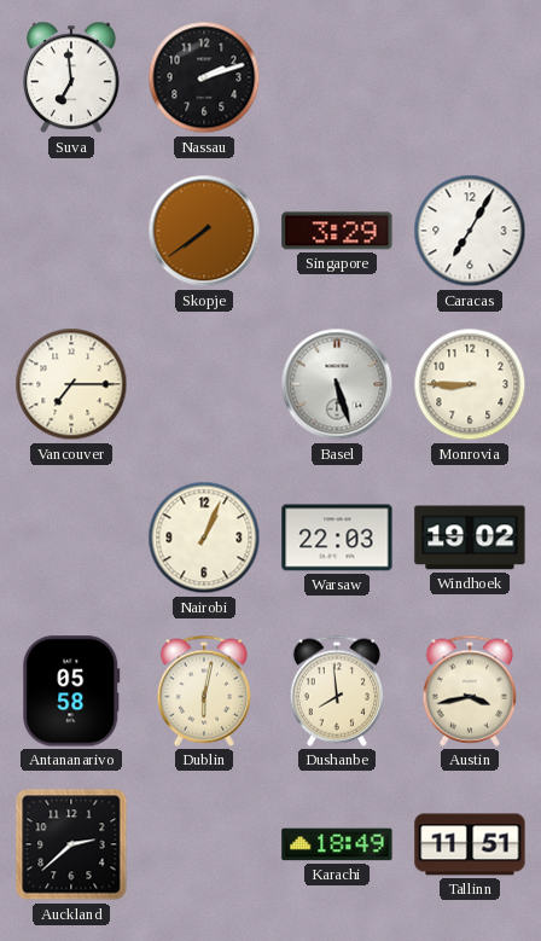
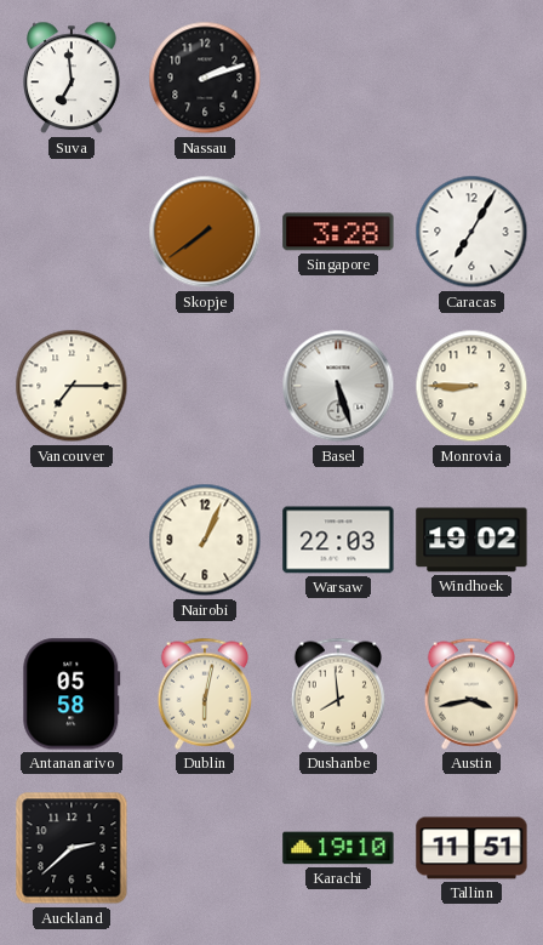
Singapore: 3:29 -> 3:28
Karachi: 18:49 -> 19:10
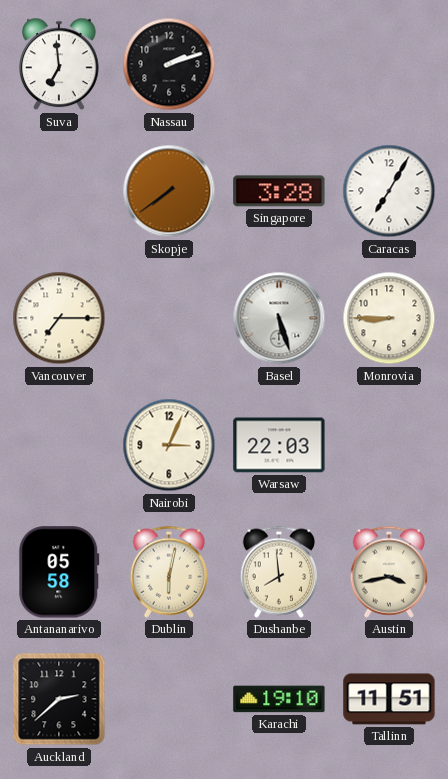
Nairobi: 1:04 -> 3:04
Windhoek: 19:02 -> none
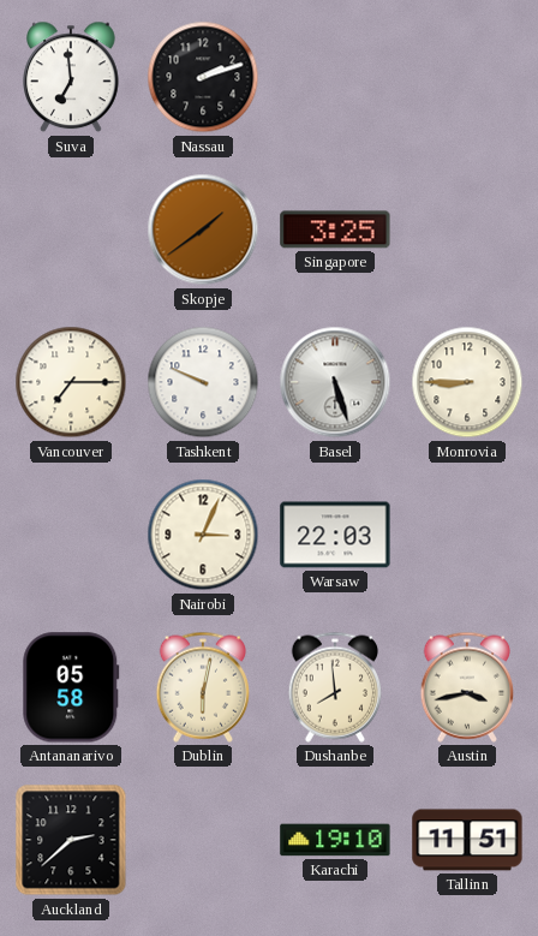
Skopje: 7:39 -> 1:39
Singapore: 3:28 -> 3:25
Caracas: 7:05 -> none
Tashkent: none -> 9:49
